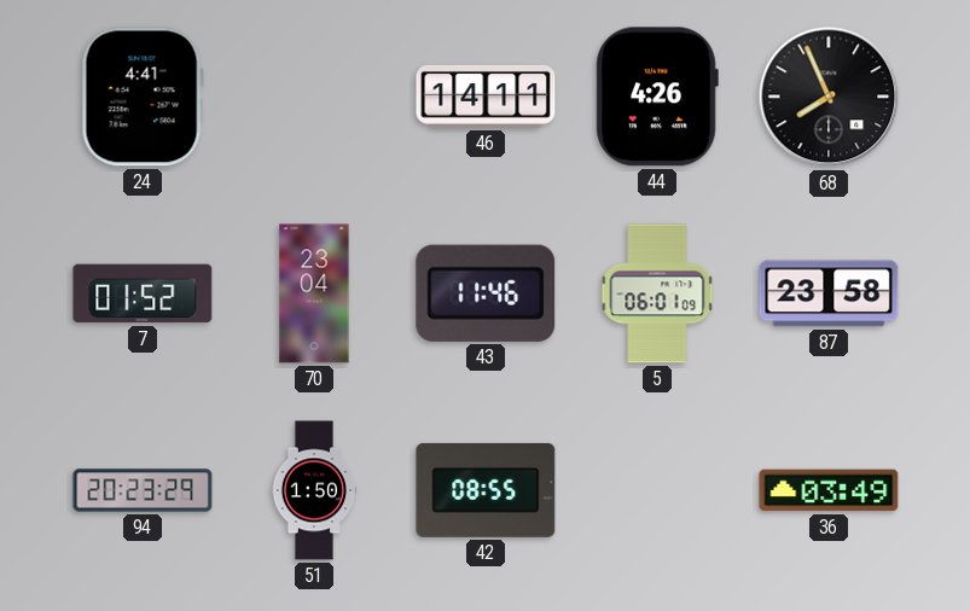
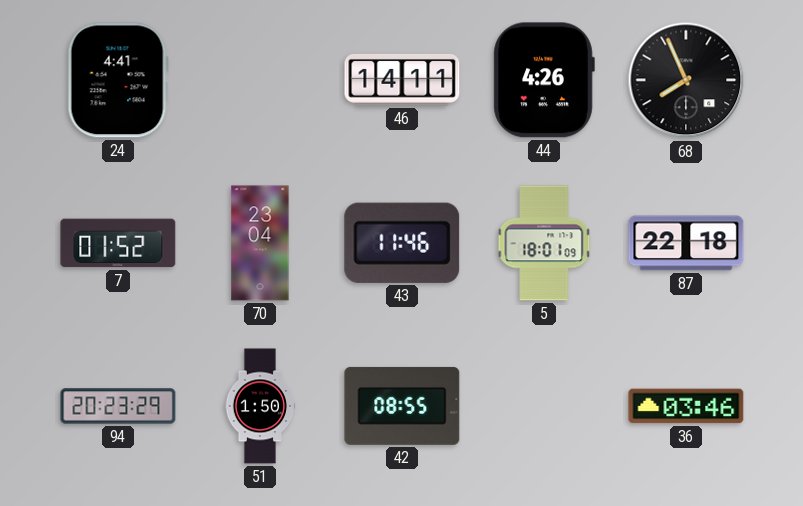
5: 06:01 -> 18:01
87: 23:58 -> 22:18
36: 03:49 -> 03:46
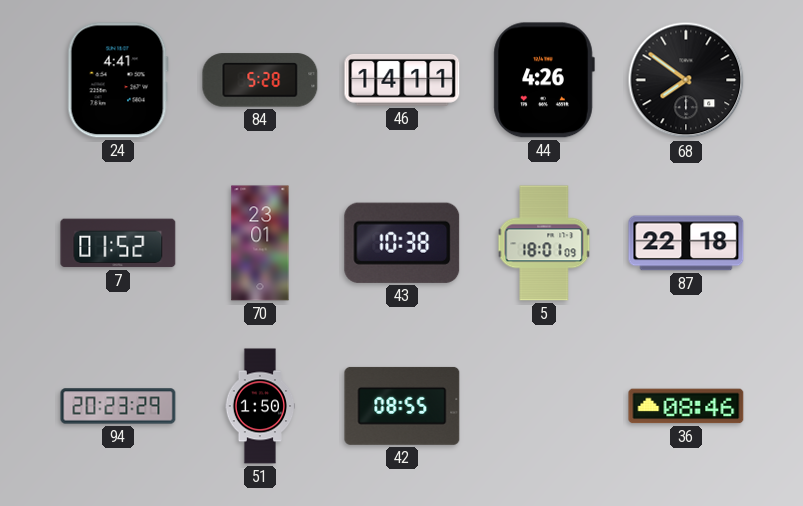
84: none -> 5:28
68: 7:56 -> 7:51
70: 23:04 -> 23:01
43: 11:46 -> 10:38
36: 03:46 -> 08:46
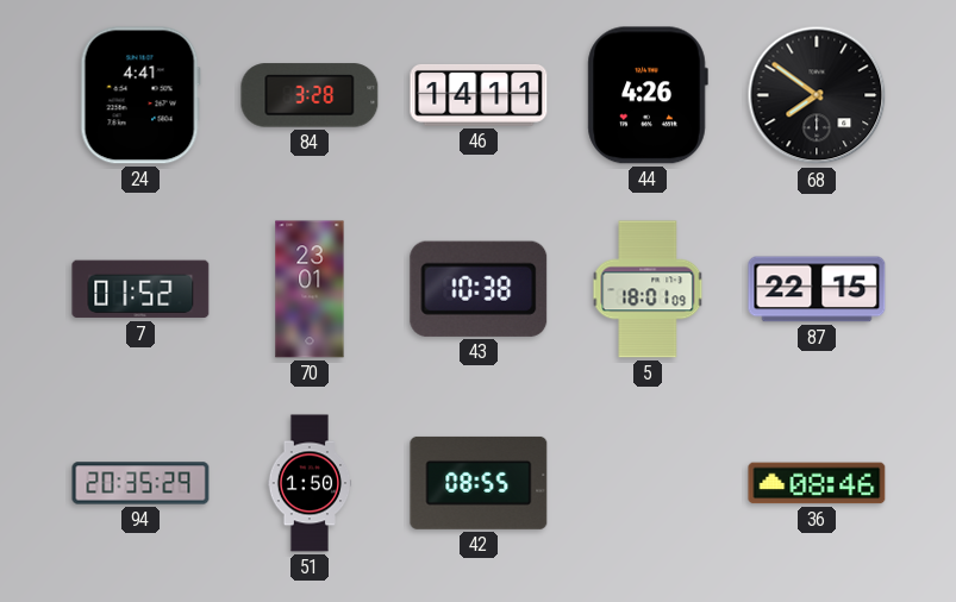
84: 5:28 -> 3:28
87: 22:18 -> 22:15
94: 20:23 -> 20:35
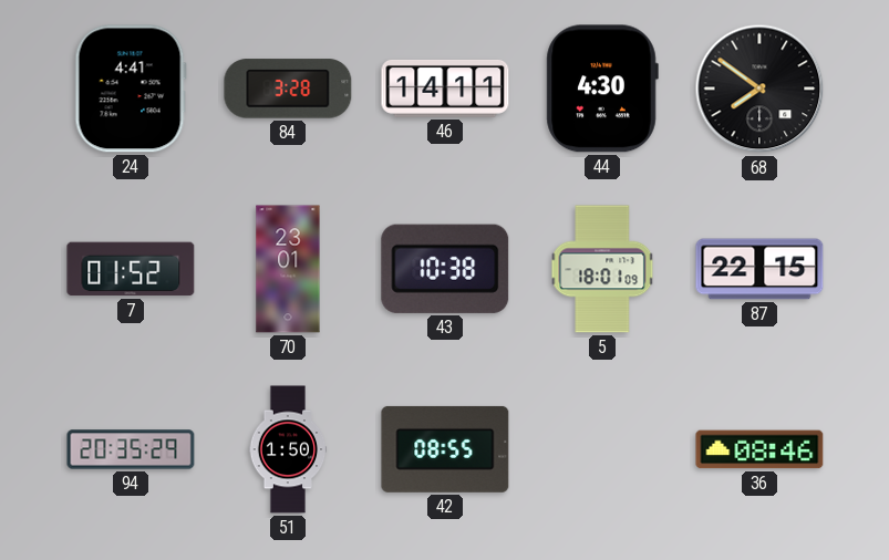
44: 4:26 -> 4:30
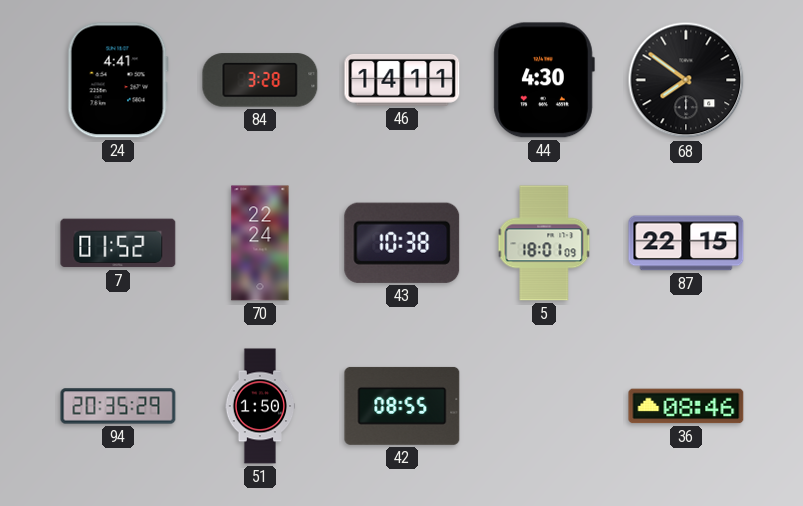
70: 23:01 -> 22:24
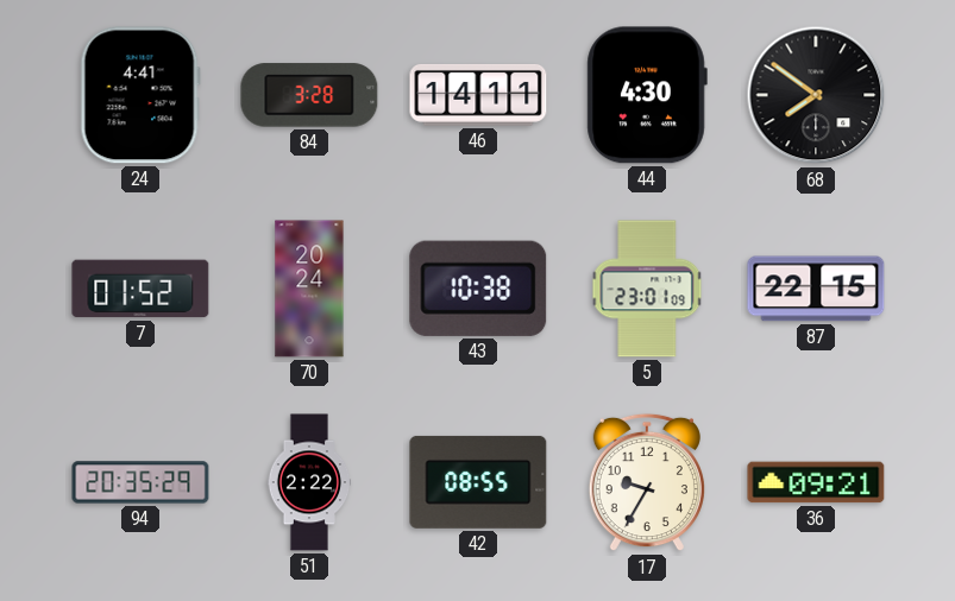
70: 22:24 -> 20:24
5: 18:01 -> 23:01
51: 1:50 -> 2:22
17: none -> 9:35
36: 08:46 -> 09:21
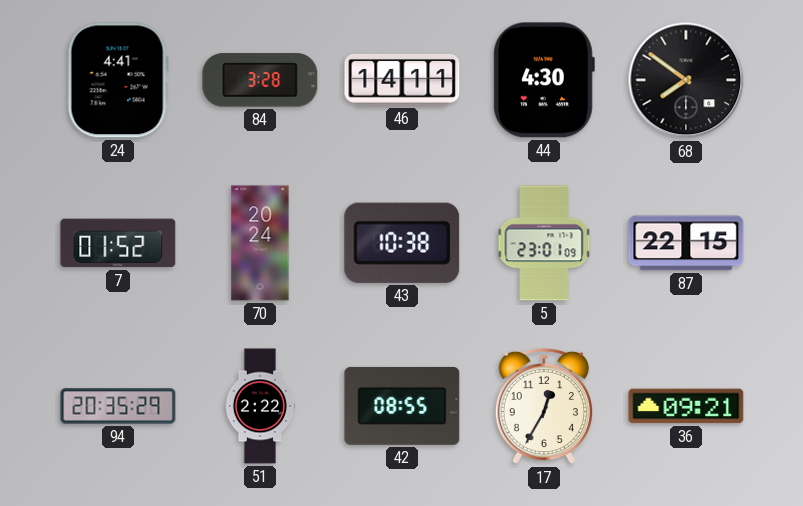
17: 9:35 -> 12:35
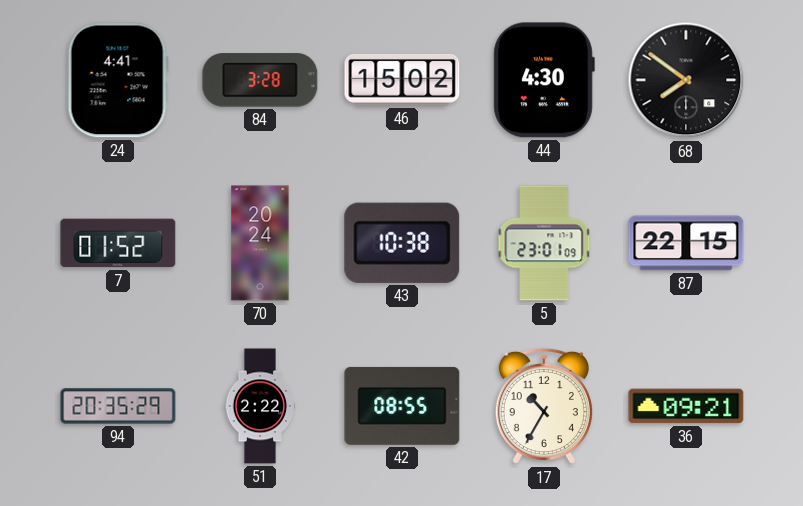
46: 14:11 -> 15:02
17: 12:35 -> 10:35
